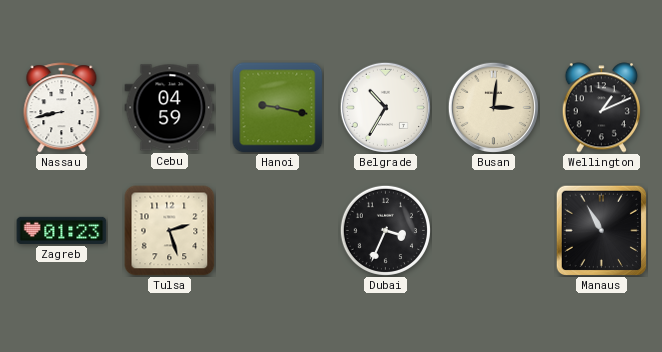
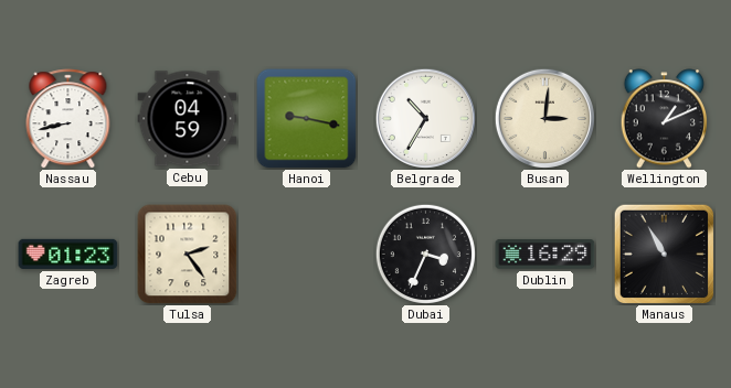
Tulsa: 2:27 -> 2:24
Dublin: none -> 16:29
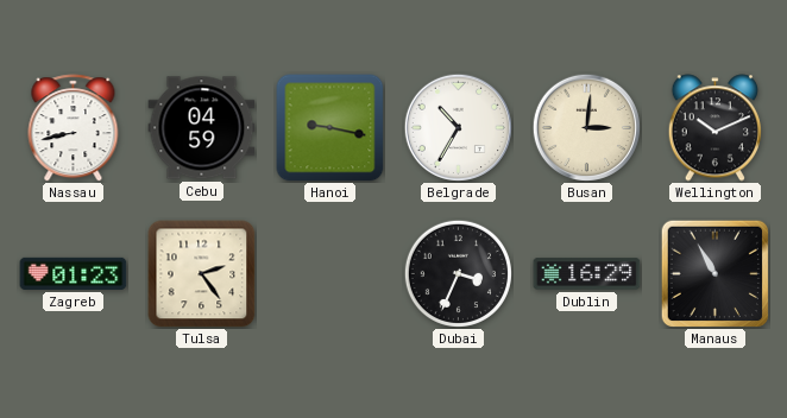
Wellington: 1:11 -> 10:11
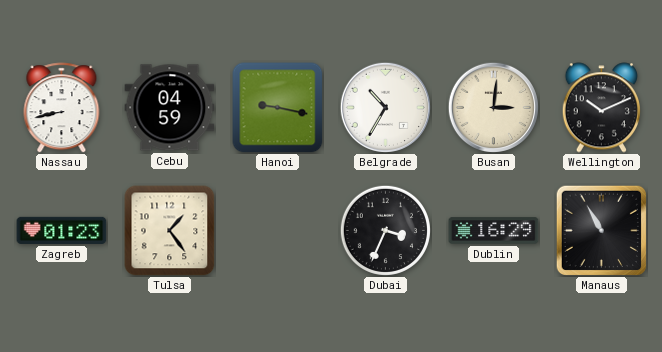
Tulsa: 2:24 -> 1:24
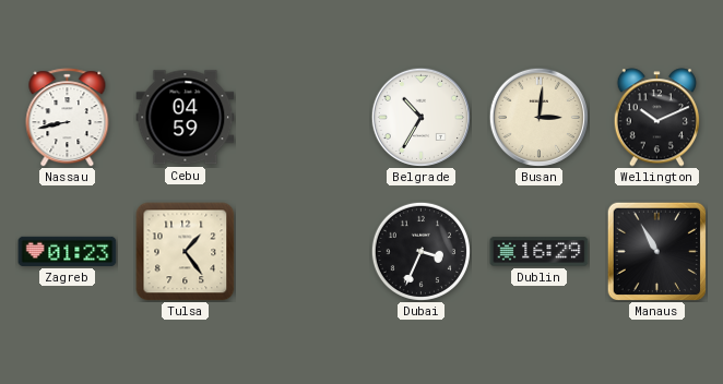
Hanoi: 9:17 -> none
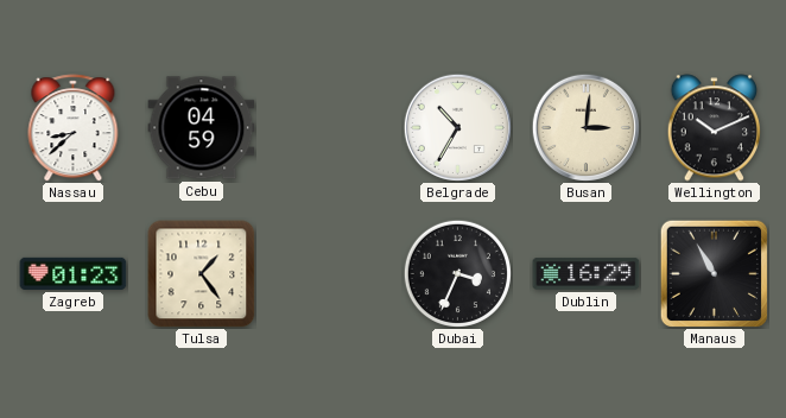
Nassau: 8:43 -> 8:38
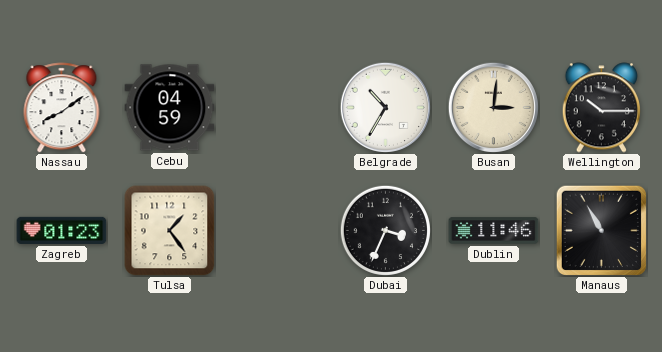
Nassau: 8:38 -> 8:09
Wellington: 10:11 -> 10:15
Dublin: 16:29 -> 11:46
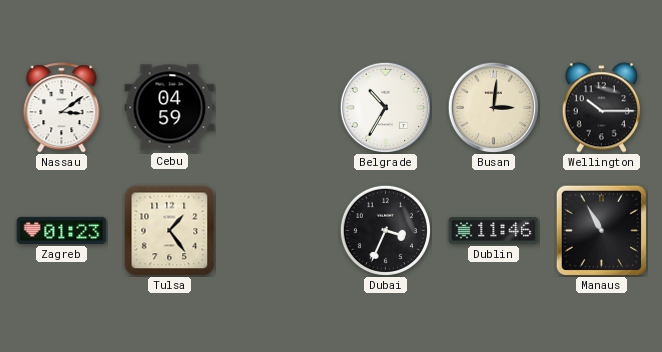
Nassau: 8:09 -> 3:09
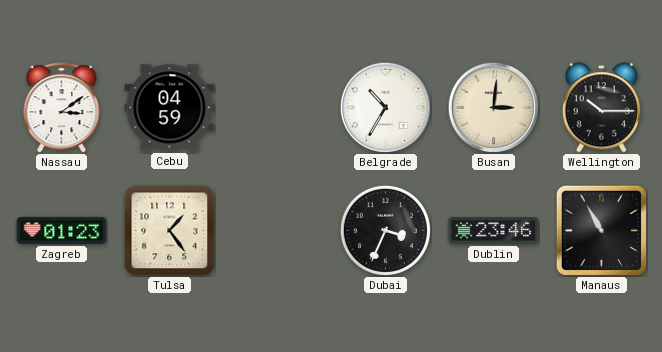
Dublin: 11:46 -> 23:46
